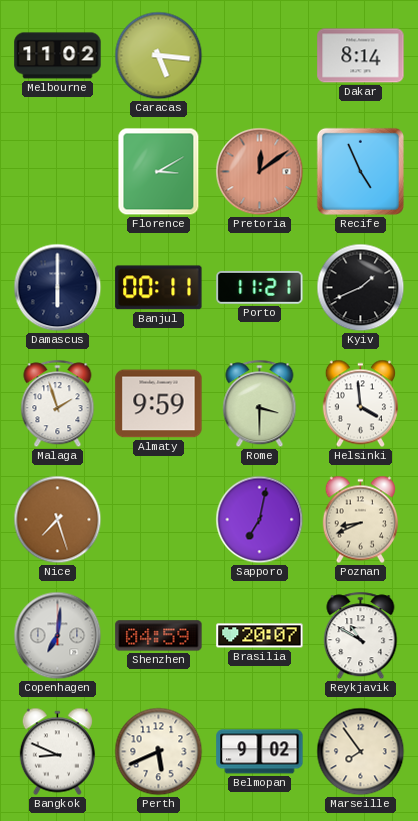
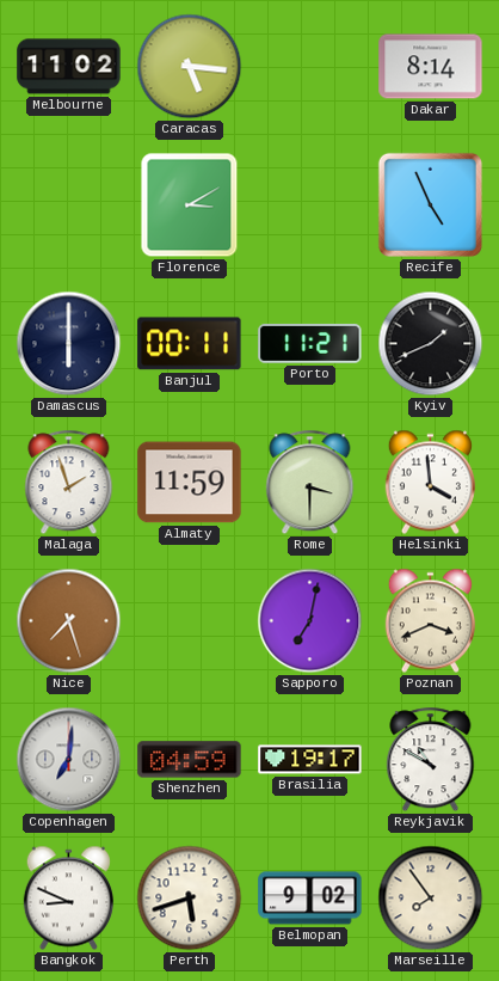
Pretoria: 12:09 -> none
Almaty: 9:59 -> 11:59
Poznan: 8:41 -> 3:41
Brasilia: 20:07 -> 19:17
Perth: 5:41 -> 5:42
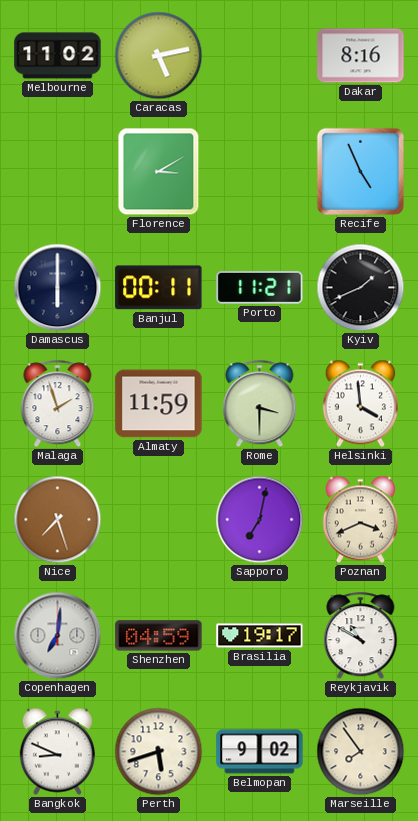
Caracas: 5:16 -> 5:13
Dakar: 8:14 -> 8:16
